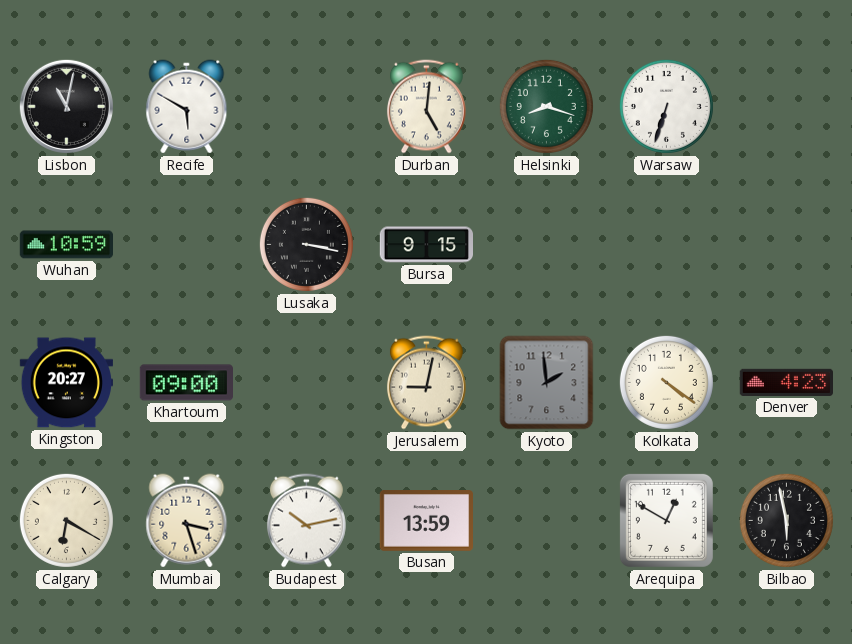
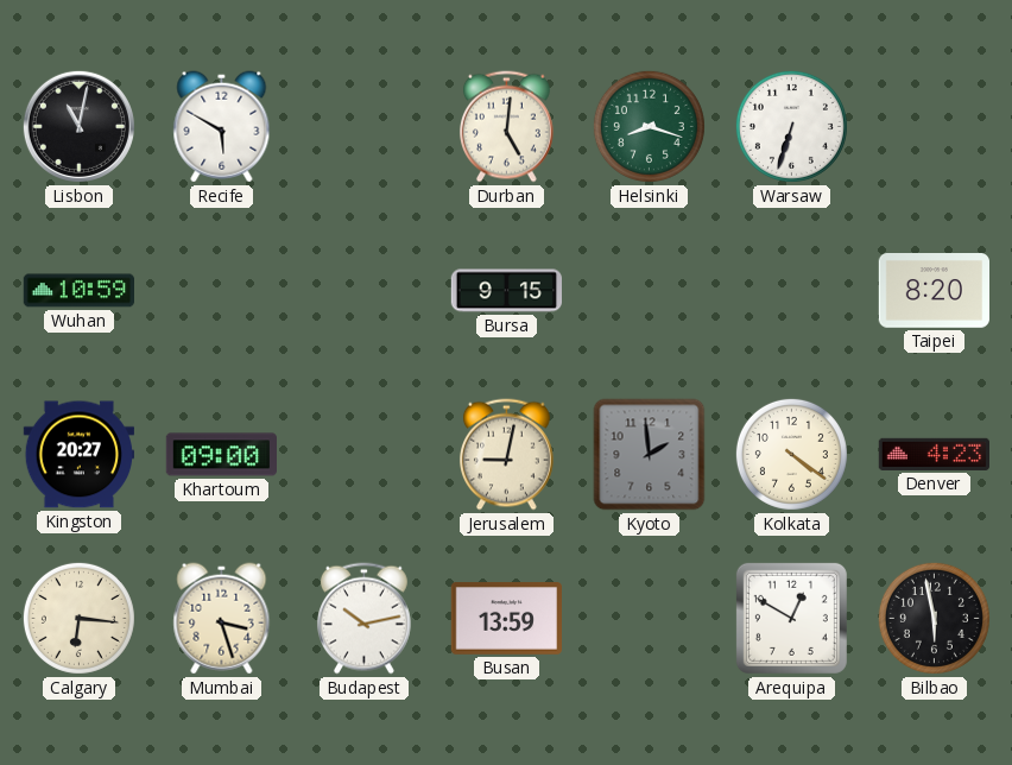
Lusaka: 3:17 -> none
Taipei: none -> 8:20
Calgary: 6:20 -> 6:16
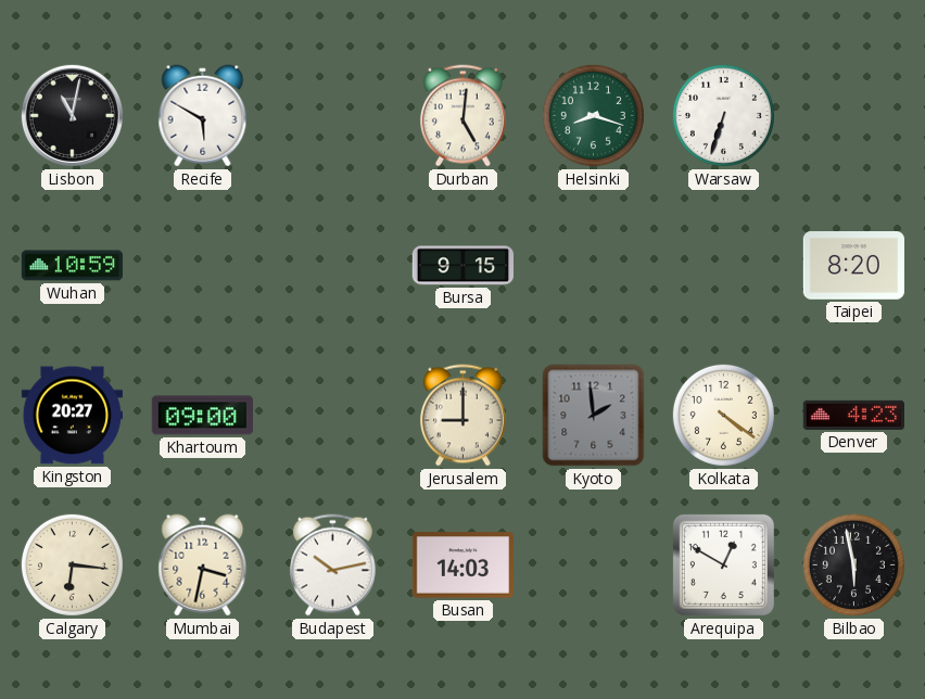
Jerusalem: 9:02 -> 9:00
Mumbai: 3:27 -> 3:32
Busan: 13:59 -> 14:03
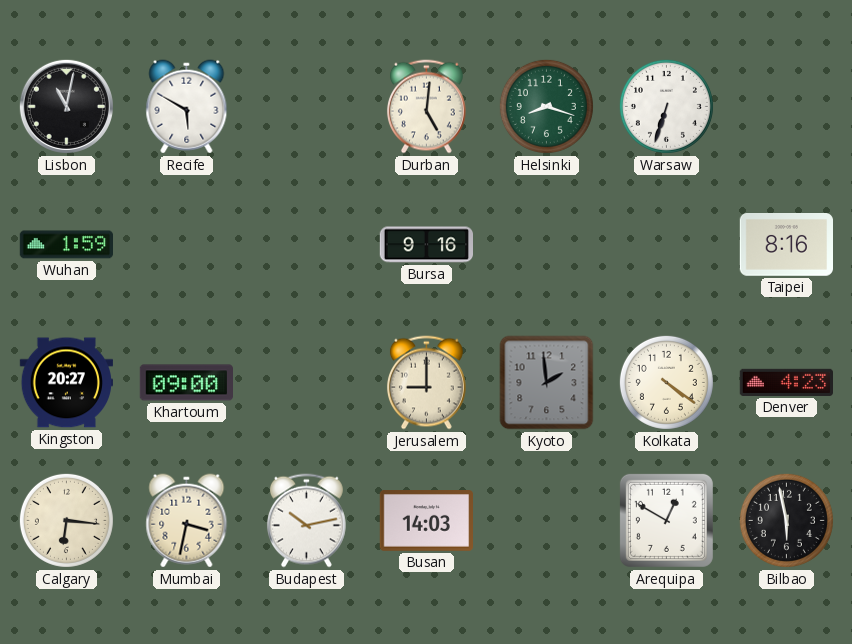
Wuhan: 10:59 -> 1:59
Bursa: 9:15 -> 9:16
Taipei: 8:20 -> 8:16
